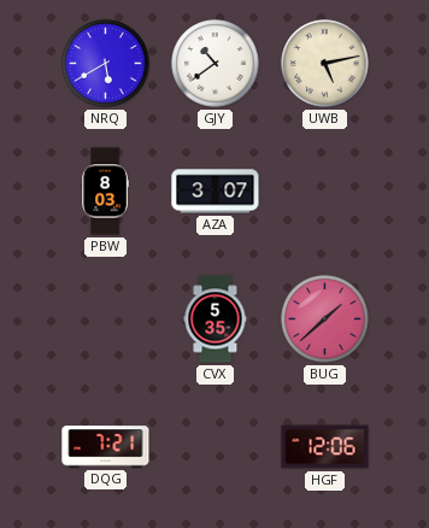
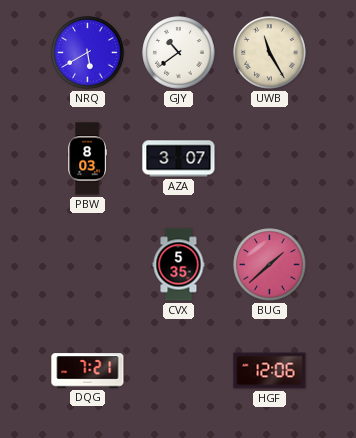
UWB: 5:13 -> 11:25
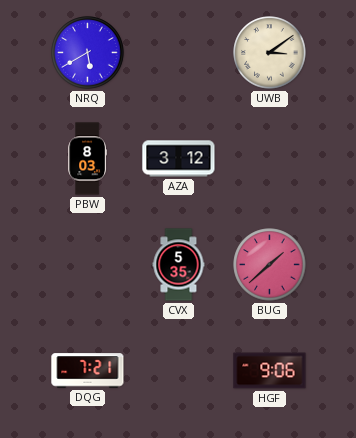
GJY: 10:39 -> none
UWB: 11:25 -> 3:09
AZA: 3:07 -> 3:12
HGF: 12:06 -> 9:06
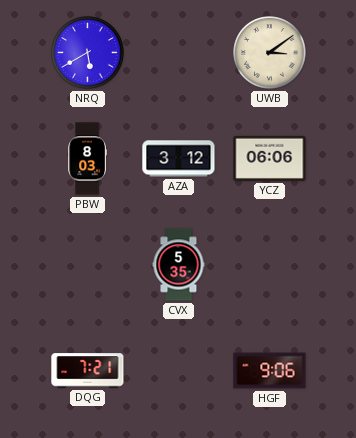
YCZ: none -> 06:06
BUG: 1:38 -> none
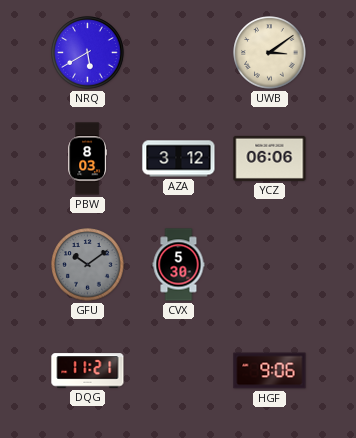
GFU: none -> 10:09
CVX: 5:35 -> 5:30
DQG: 7:21 -> 11:21
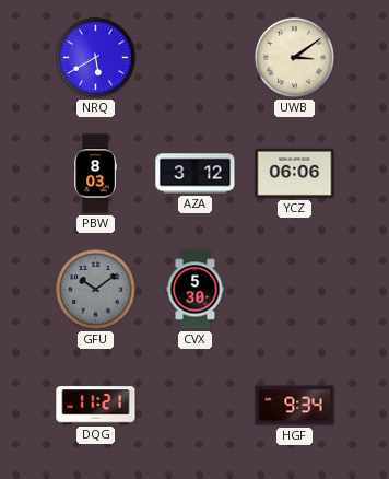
HGF: 9:06 -> 9:34
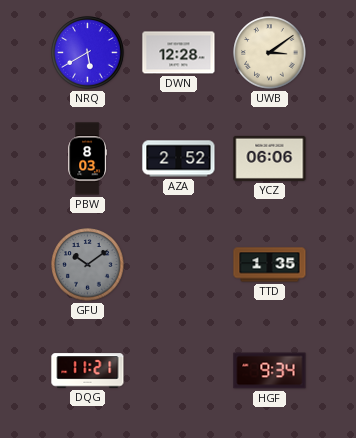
DWN: none -> 12:28
AZA: 3:12 -> 2:52
CVX: 5:30 -> none
TTD: none -> 1:35
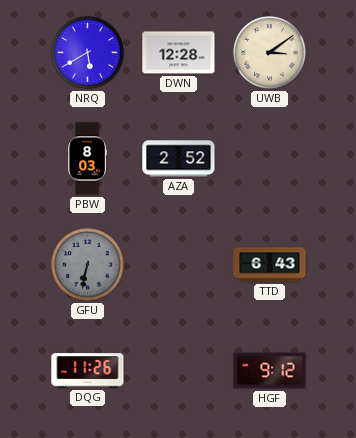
YCZ: 06:06 -> none
GFU: 10:09 -> 6:32
TTD: 1:35 -> 6:43
DQG: 11:21 -> 11:26
HGF: 9:34 -> 9:12
